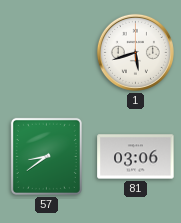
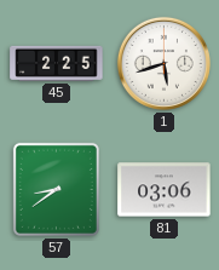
45: none -> 2:25
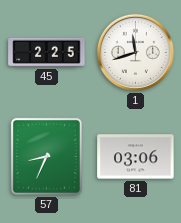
1: 5:42 -> 11:42
57: 8:39 -> 8:34
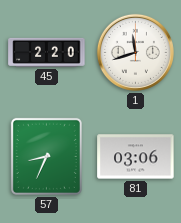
45: 2:25 -> 2:20
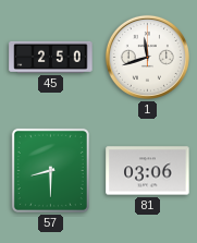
45: 2:20 -> 2:50
57: 8:34 -> 8:30
